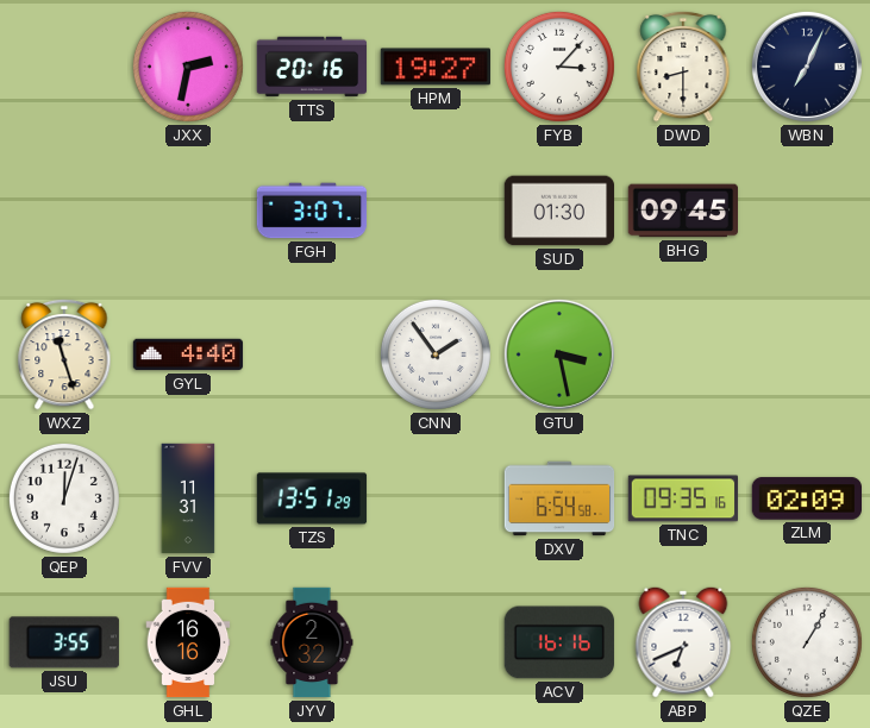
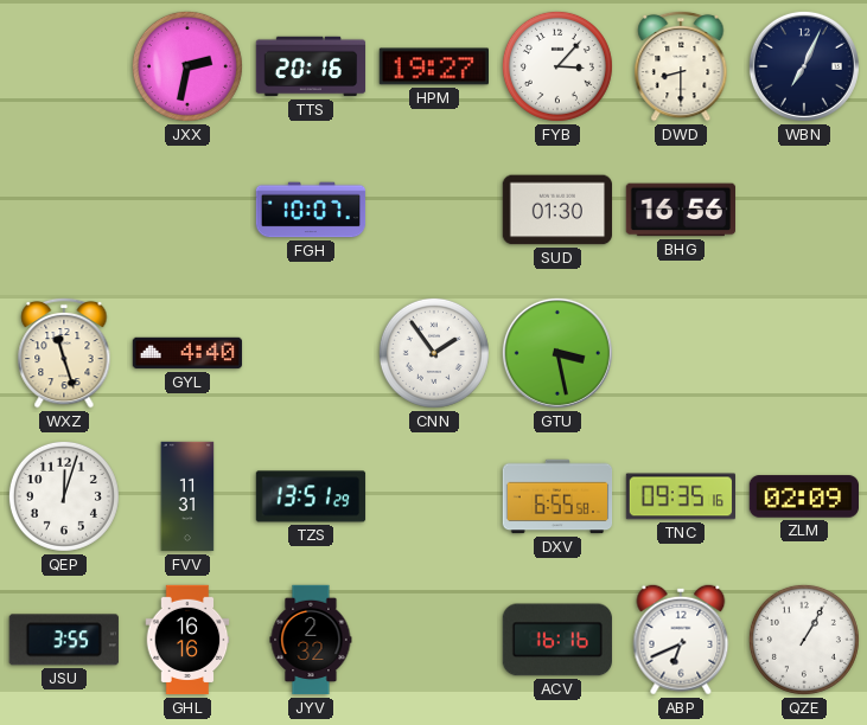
FGH: 3:07 -> 10:07
BHG: 09:45 -> 16:56
DXV: 6:54 -> 6:55
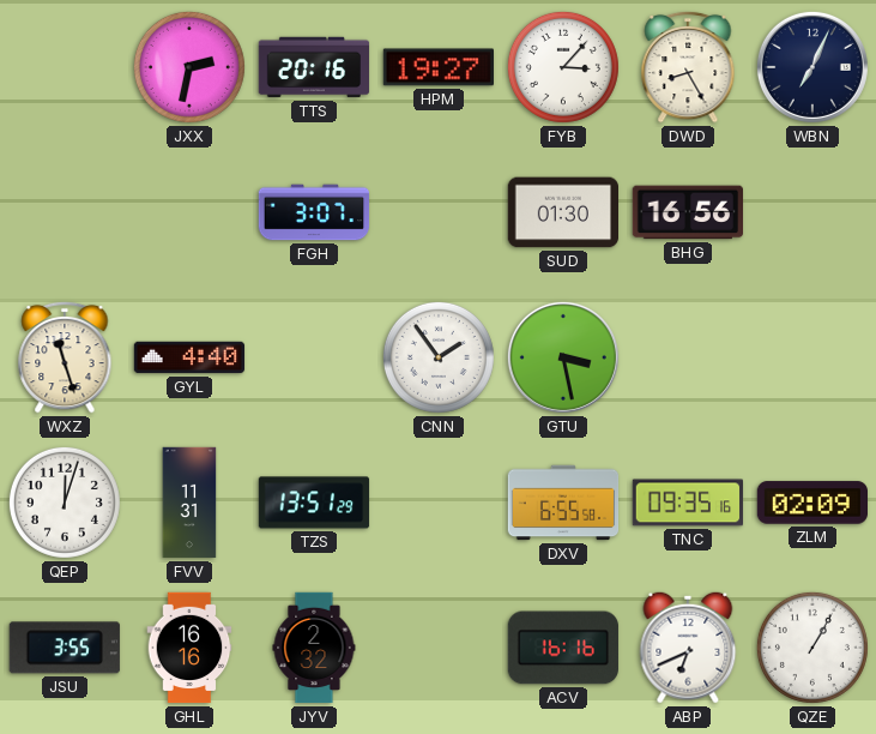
DWD: 8:30 -> 8:25
FGH: 10:07 -> 3:07
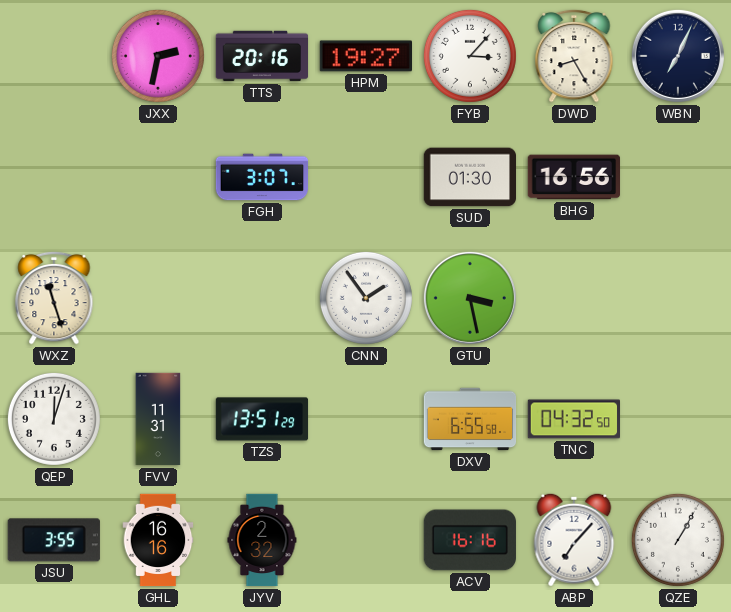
GYL: 4:40 -> none
TNC: 09:35 -> 04:32
ZLM: 02:09 -> none
ABP: 6:41 -> 7:07
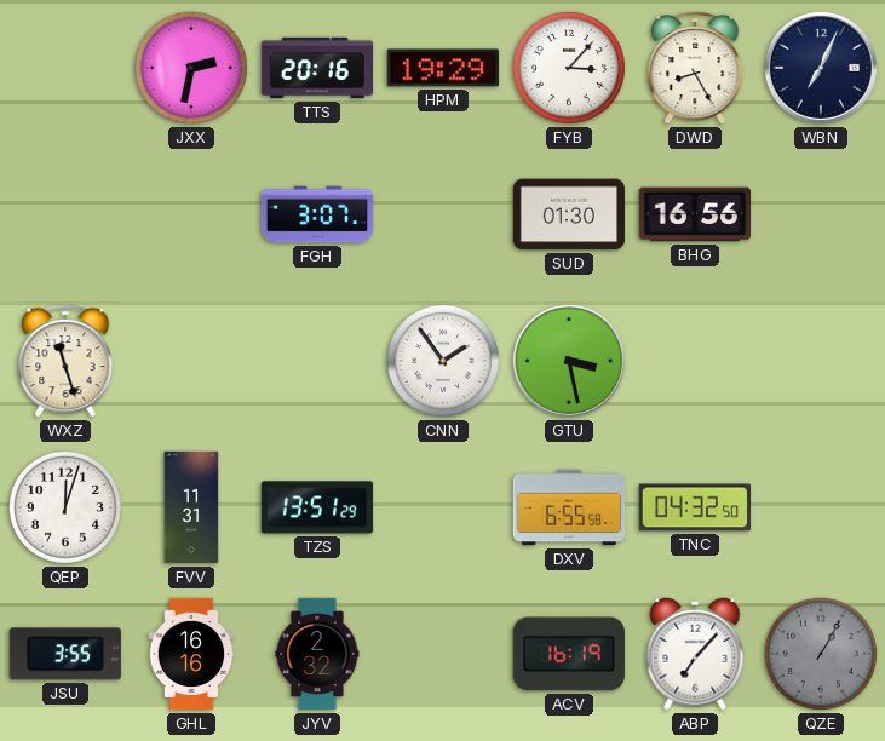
HPM: 19:27 -> 19:29
ACV: 16:16 -> 16:19
QZE dial: white -> grey
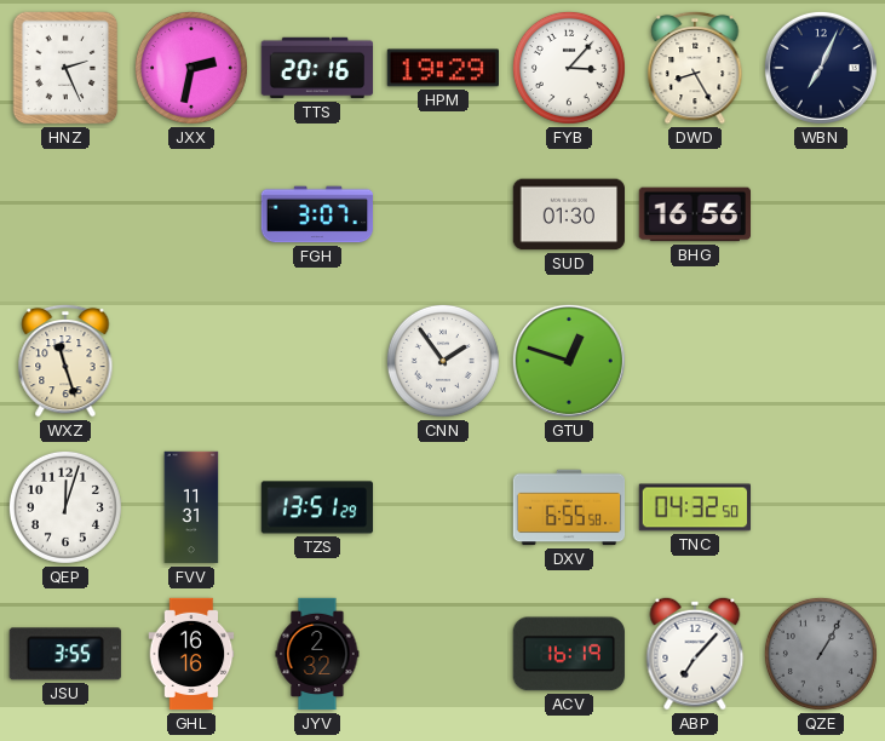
HNZ: none -> 2:26
GTU: 3:28 -> 12:48
